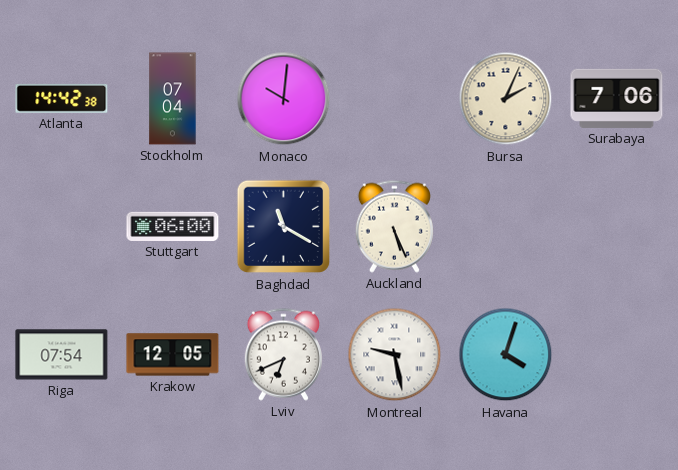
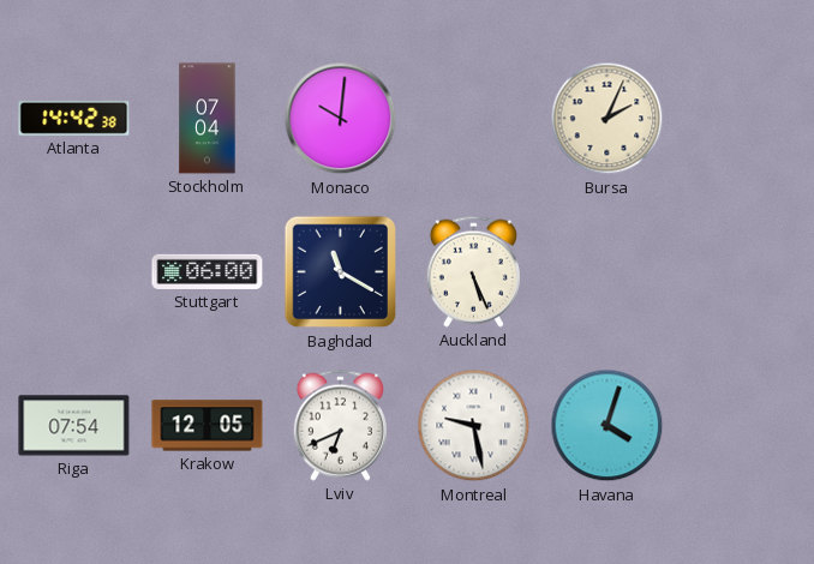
Surabaya: 7:06 -> none
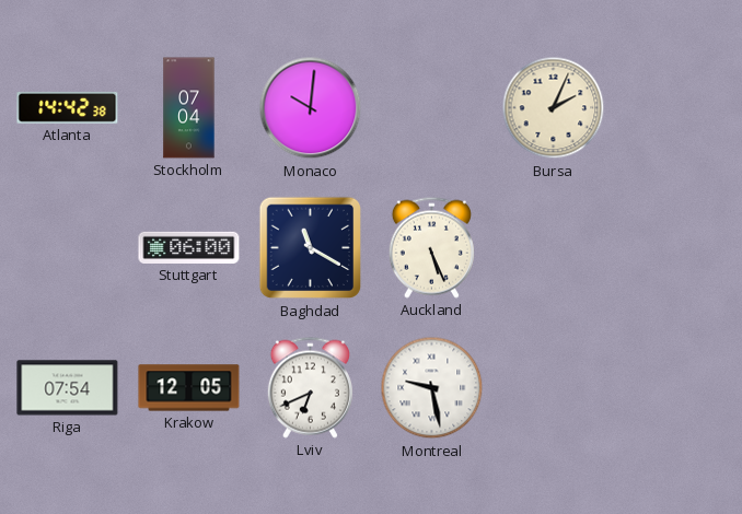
Havana: 4:03 -> none
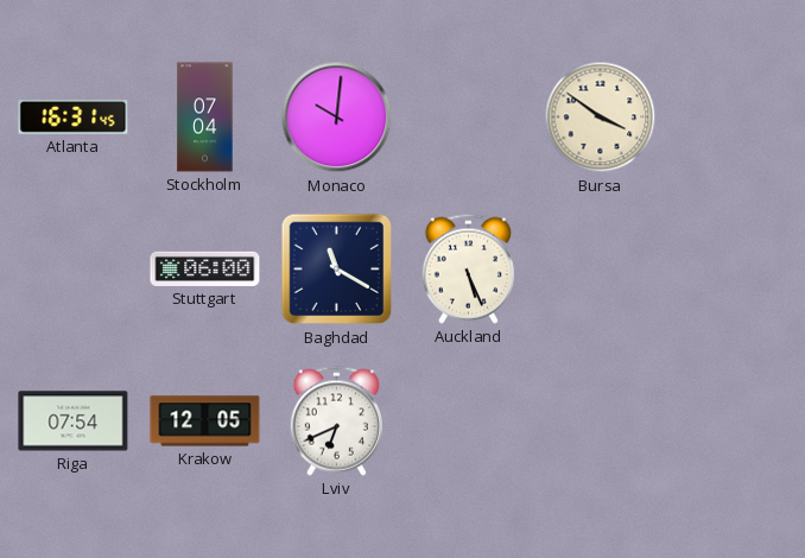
Atlanta: 14:42 -> 16:31
Bursa: 2:04 -> 3:51
Montreal: 9:28 -> none
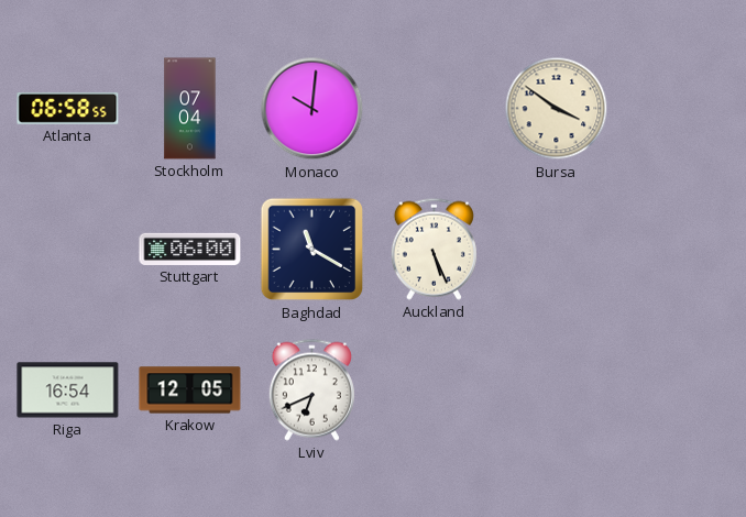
Atlanta: 16:31 -> 06:58
Riga: 07:54 -> 16:54
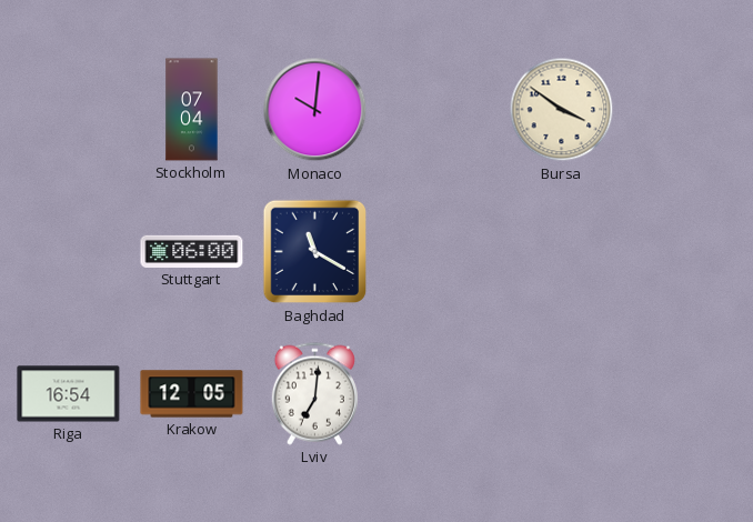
Atlanta: 06:58 -> none
Auckland: 5:26 -> none
Lviv: 6:41 -> 7:01
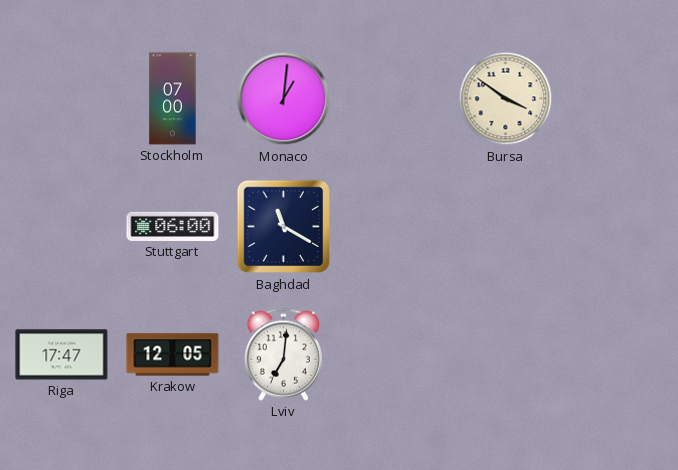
Stockholm: 07:04 -> 07:00
Monaco: 10:01 -> 1:01
Riga: 16:54 -> 17:47
